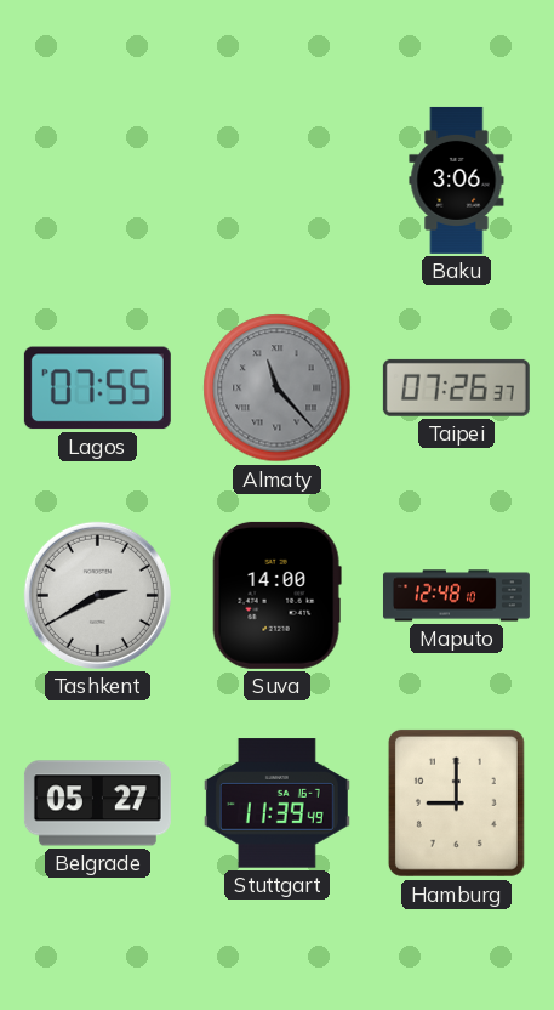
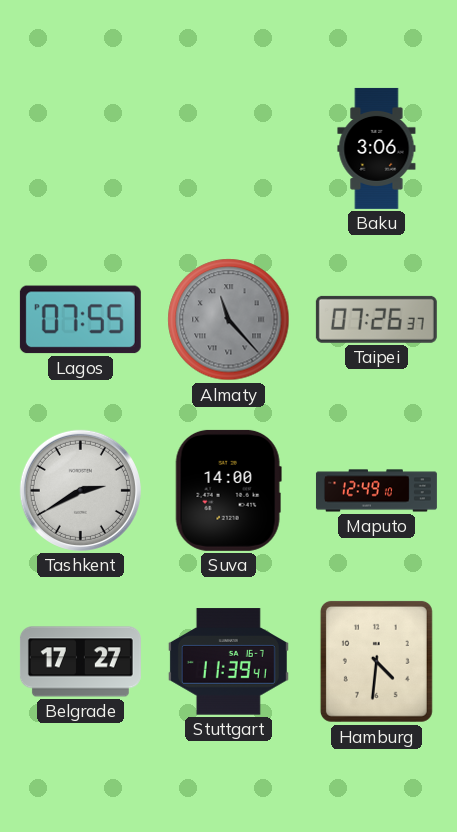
Maputo: 12:48 -> 12:49
Belgrade: 05:27 -> 17:27
Stuttgart: 11:39:49 -> 11:39:41
Hamburg: 9:00 -> 4:31
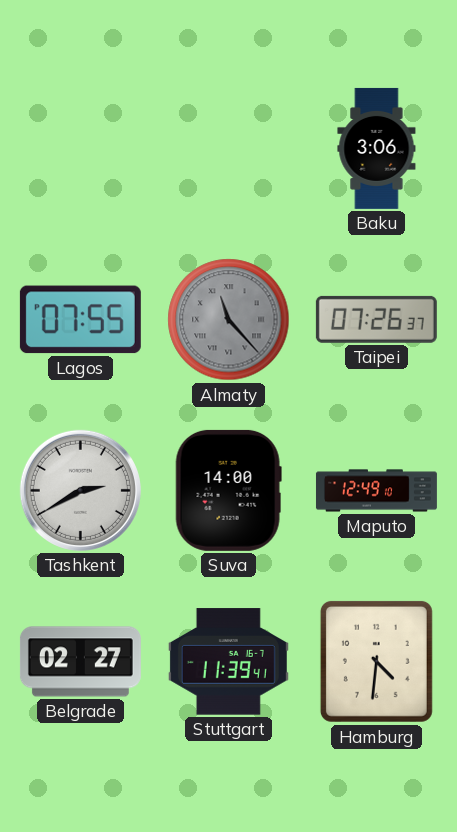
Belgrade: 17:27 -> 02:27
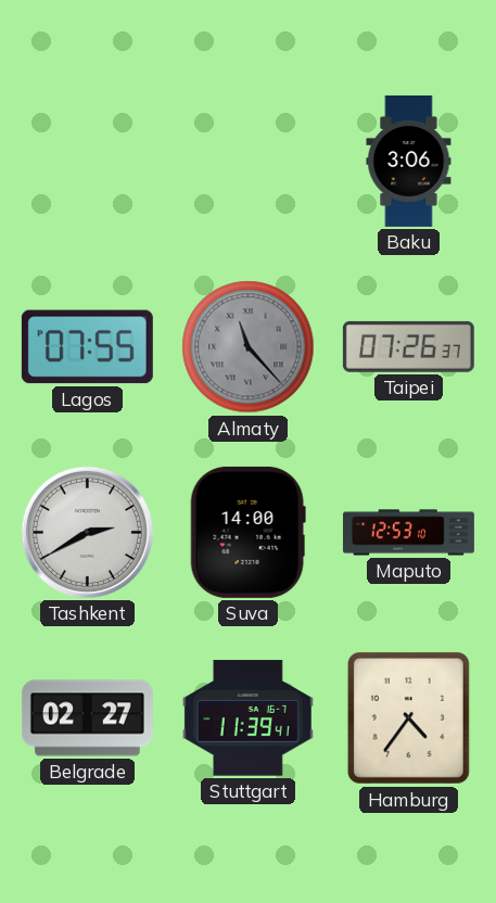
Maputo: 12:49 -> 12:53
Hamburg: 4:31 -> 4:36
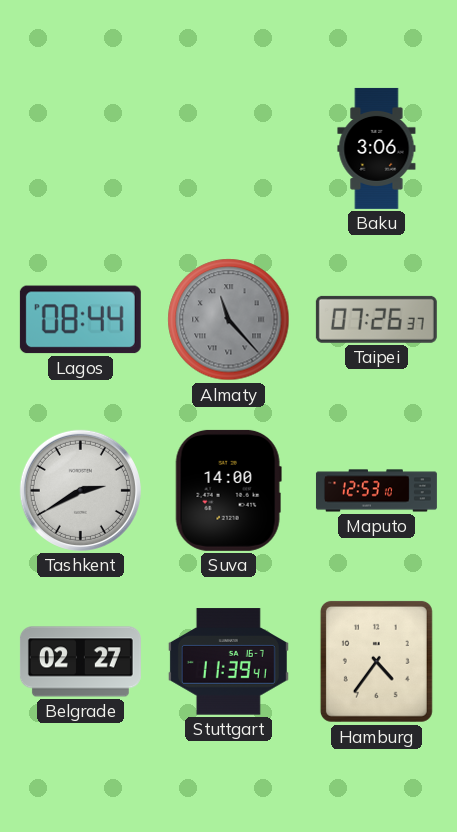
Lagos: 07:55 -> 08:44
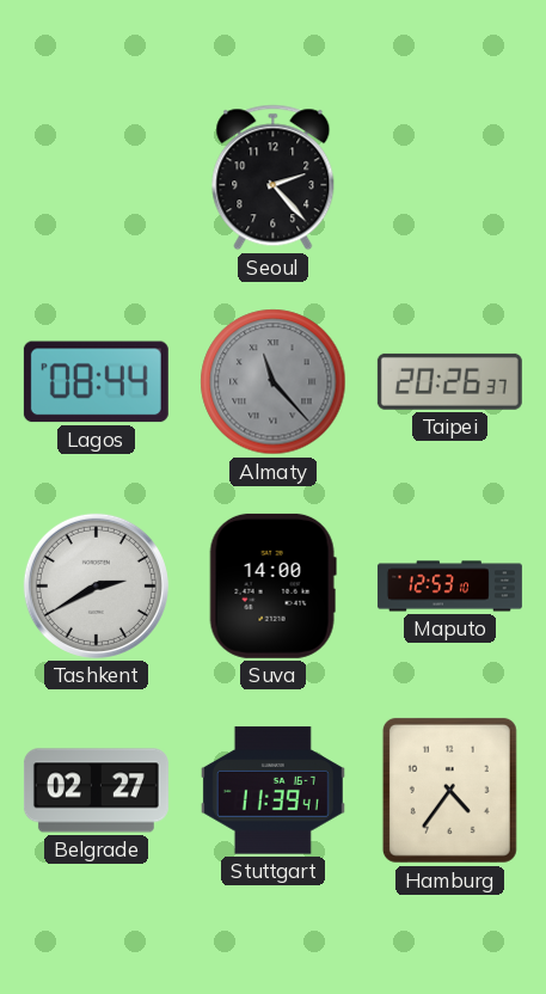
Seoul: none -> 2:23
Baku: 3:06 -> none
Taipei: 07:26 -> 20:26
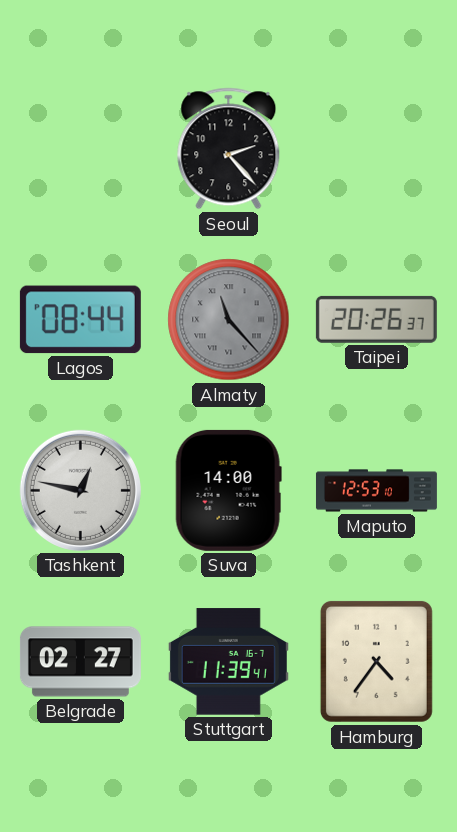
Tashkent: 2:40 -> 12:47
